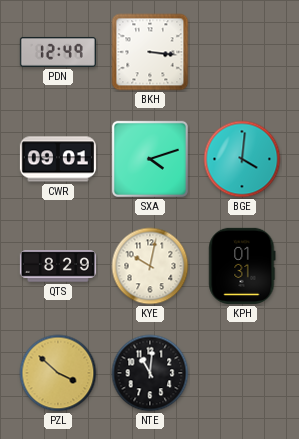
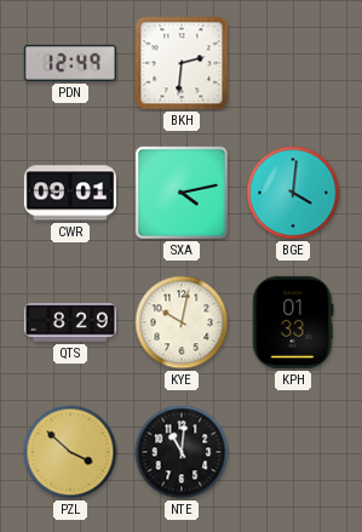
BKH: 3:16 -> 2:31
SXA: 4:12 -> 4:13
KPH: 01:31 -> 01:33
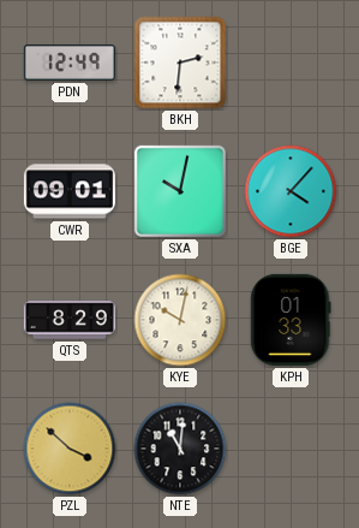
SXA: 4:13 -> 10:02
BGE: 4:01 -> 4:07
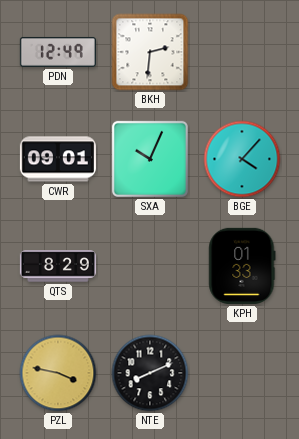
SXA: 10:02 -> 10:04
KYE: 10:02 -> none
PZL: 3:52 -> 3:47
NTE: 11:01 -> 8:11
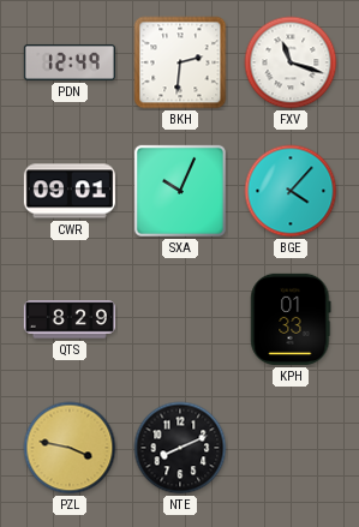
FXV: none -> 11:18
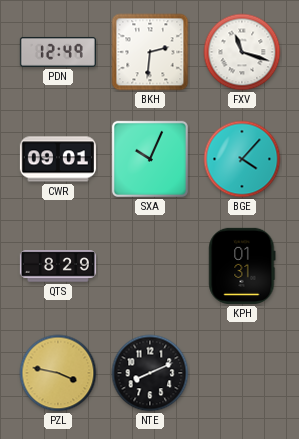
KPH: 01:33 -> 01:31
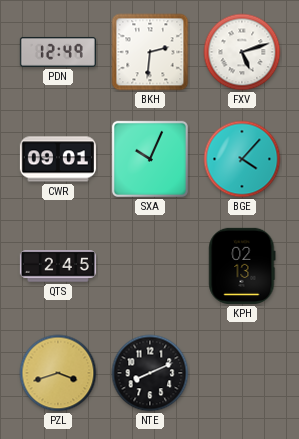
FXV: 11:18 -> 5:12
QTS: 8:29 -> 2:45
KPH: 01:31 -> 02:13
PZL: 3:47 -> 3:42
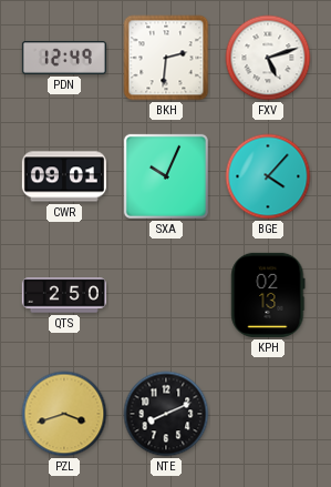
QTS: 2:45 -> 2:50
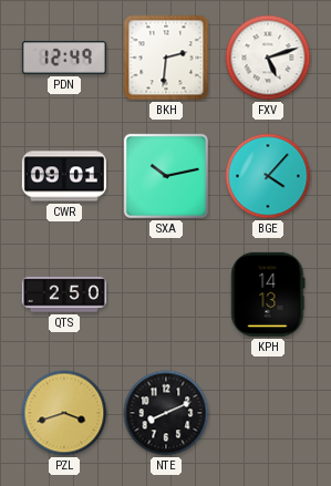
SXA: 10:04 -> 10:13
KPH: 02:13 -> 14:13
